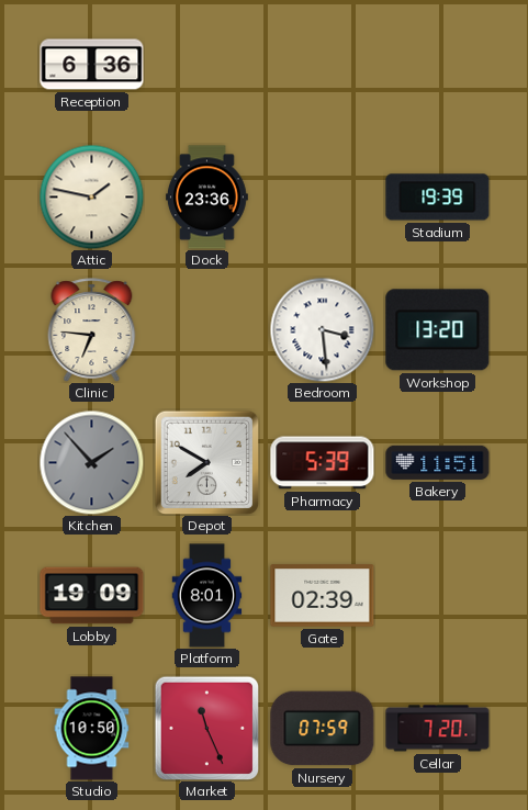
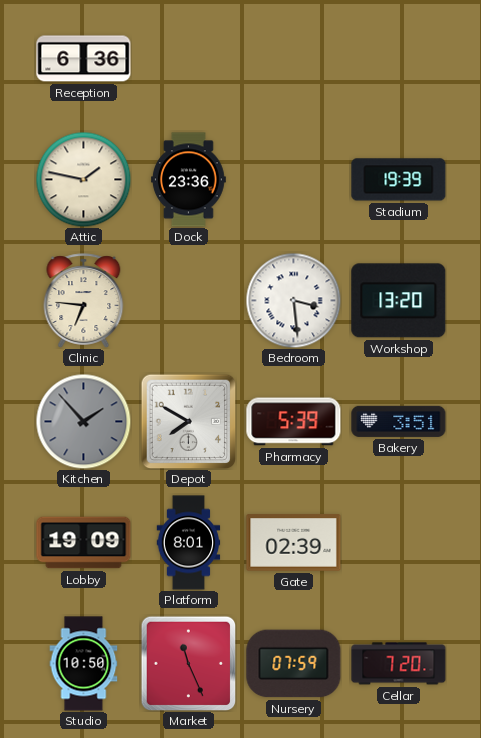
Bakery: 11:51 -> 3:51
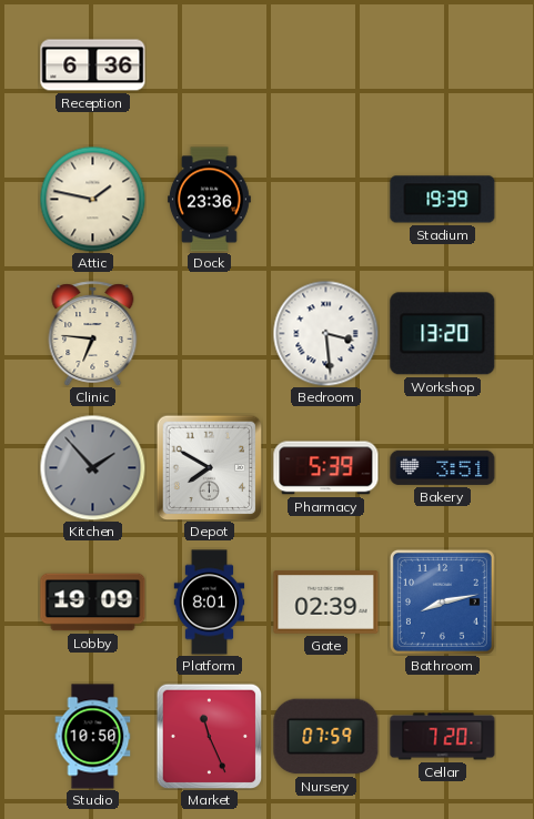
Bathroom: none -> 8:13
